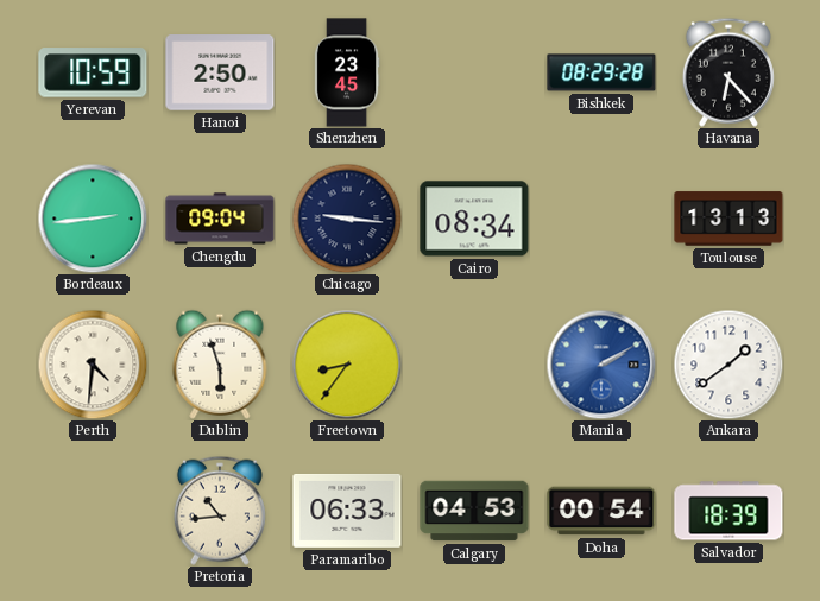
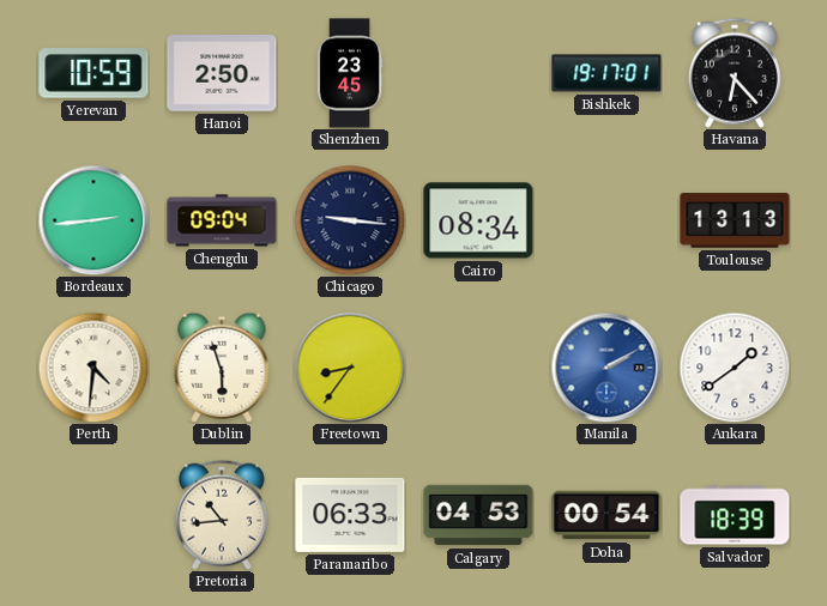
Bishkek: 08:29 -> 19:17
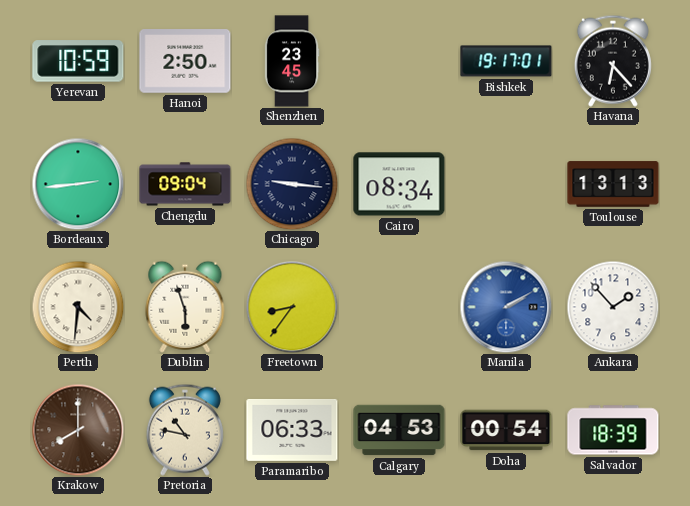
Ankara: 1:39 -> 1:53
Krakow: none -> 8:00
Pretoria: 10:44 -> 10:47
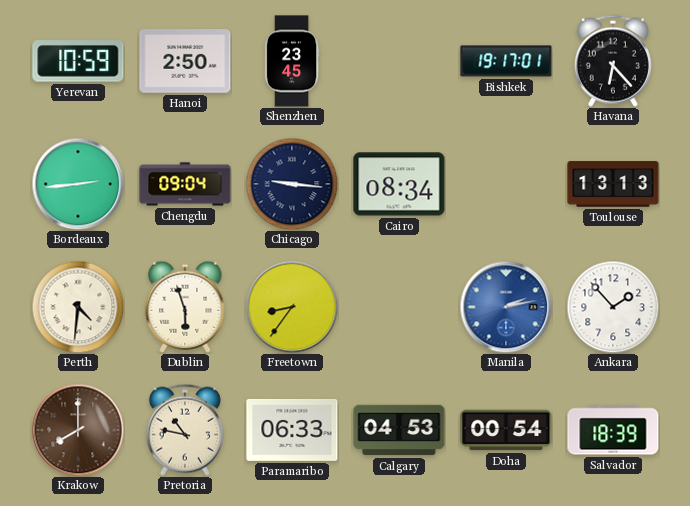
Manila: 2:10 -> 2:13
